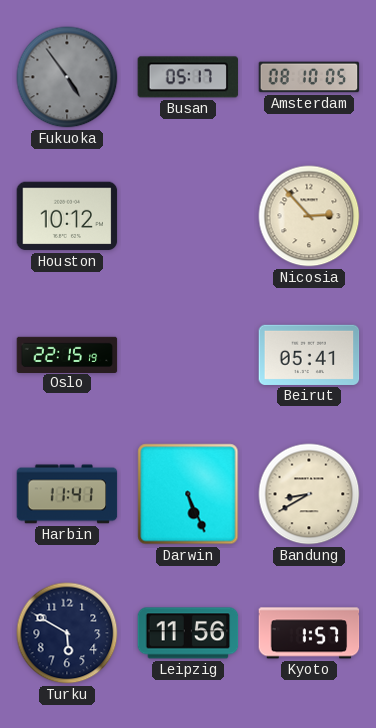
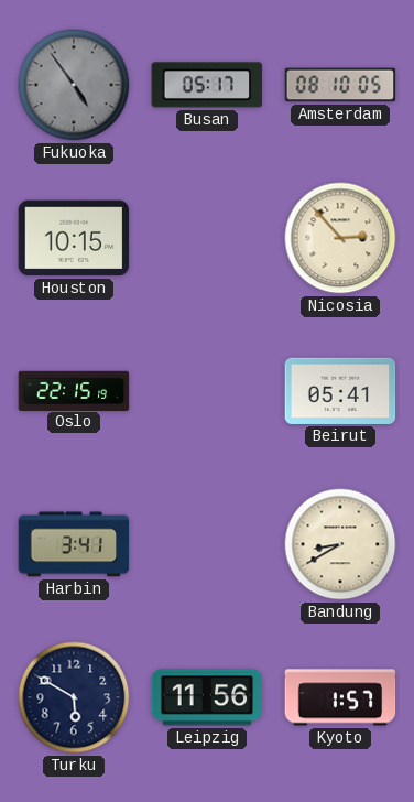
Houston: 10:12 -> 10:15
Harbin: 11:41 -> 3:41
Darwin: 5:26 -> none
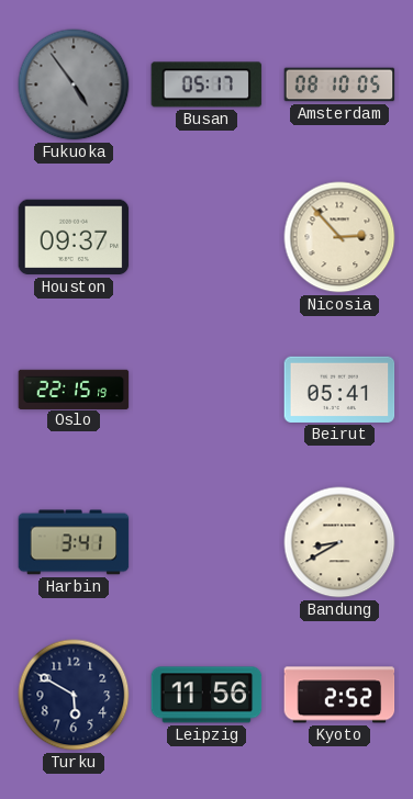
Houston: 10:15 -> 09:37
Kyoto: 1:57 -> 2:52
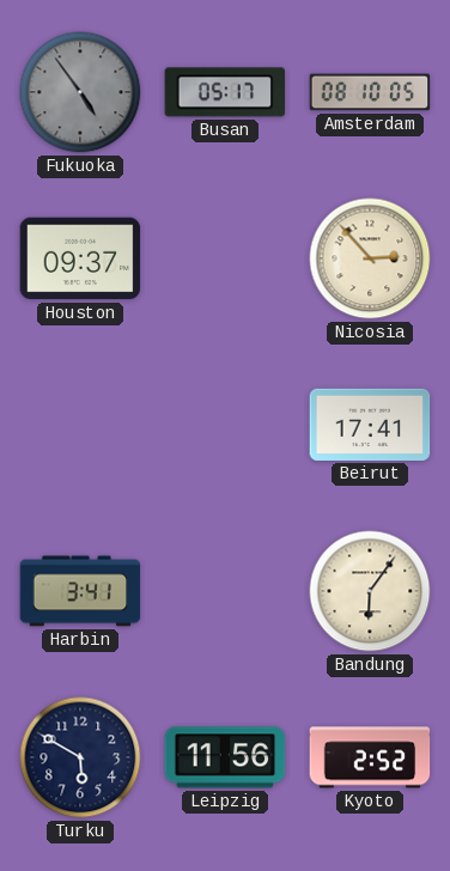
Oslo: 22:15 -> none
Beirut: 05:41 -> 17:41
Bandung: 8:40 -> 6:06
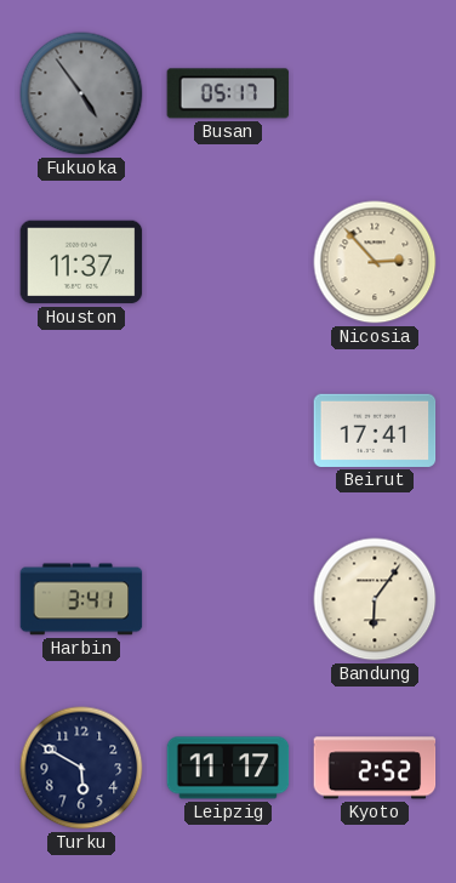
Amsterdam: 08:10 -> none
Houston: 09:37 -> 11:37
Leipzig: 11:56 -> 11:17
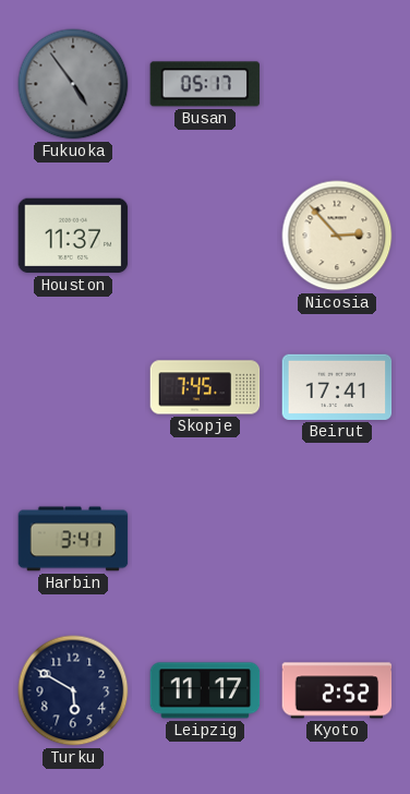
Skopje: none -> 7:45
Bandung: 6:06 -> none
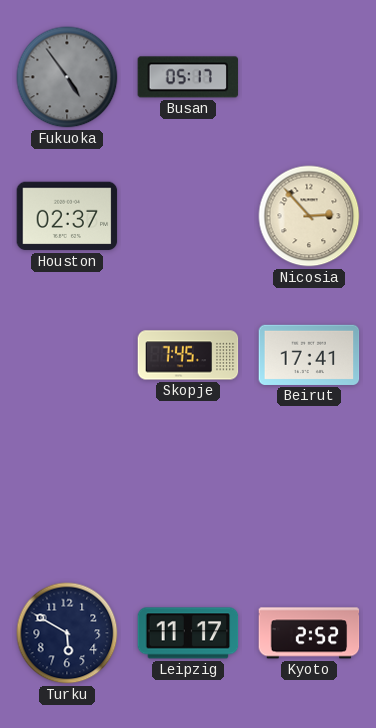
Houston: 11:37 -> 02:37
Harbin: 3:41 -> none
